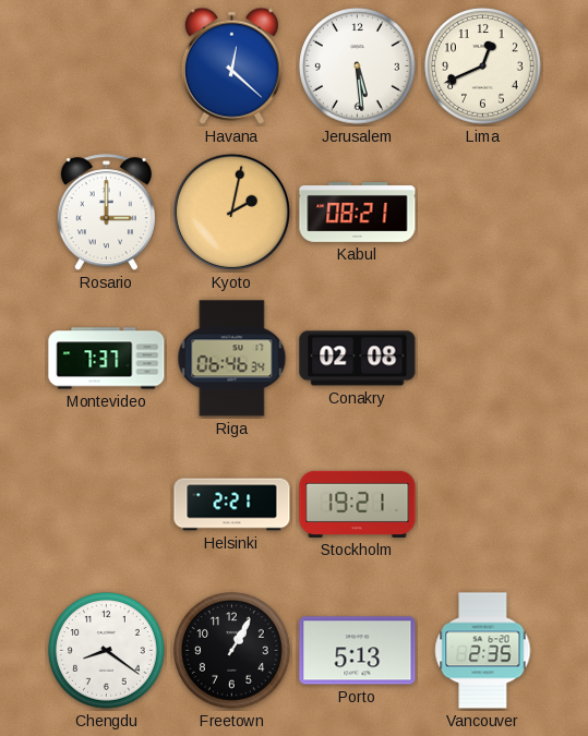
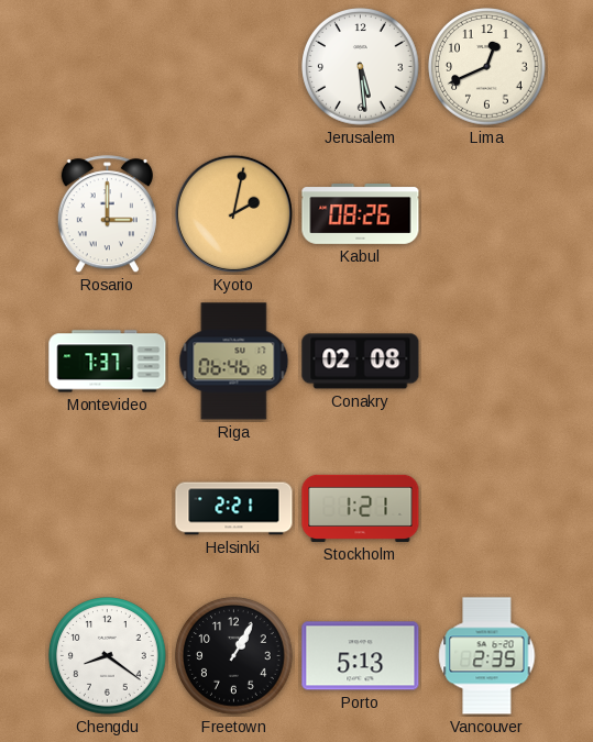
Havana: 12:22 -> none
Kabul: 08:21 -> 08:26
Riga: 06:46:34 -> 06:46:18
Stockholm: 19:21 -> 1:21
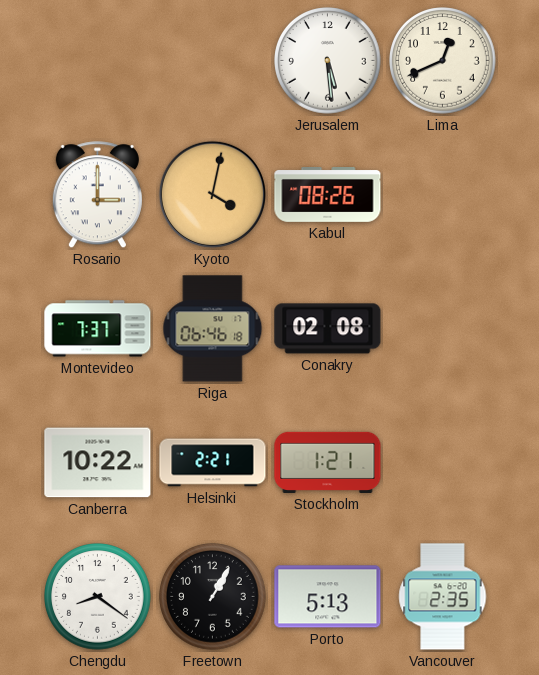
Kyoto: 2:02 -> 4:02
Canberra: none -> 10:22
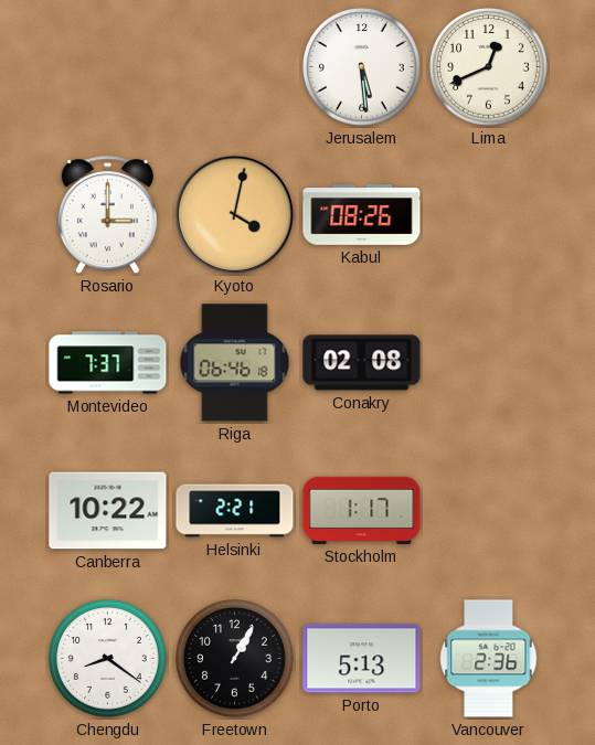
Stockholm: 1:21 -> 1:17
Vancouver: 2:35 -> 2:36
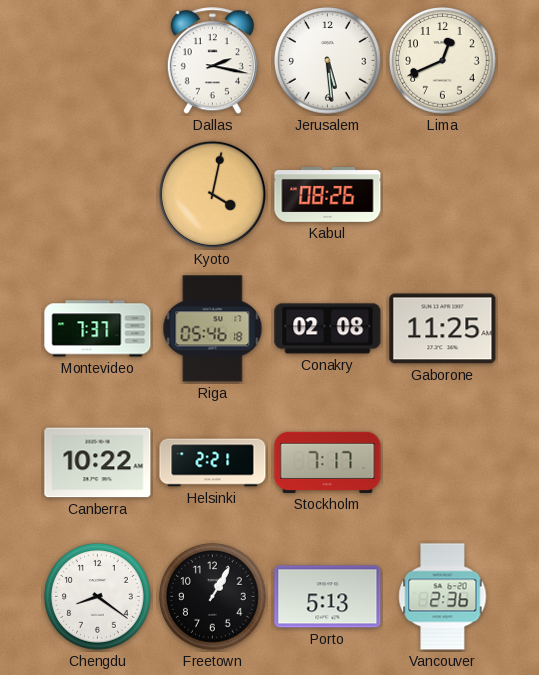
Dallas: none -> 2:17
Rosario: 3:00 -> none
Riga: 06:46 -> 05:46
Gaborone: none -> 11:25
Stockholm: 1:17 -> 7:17
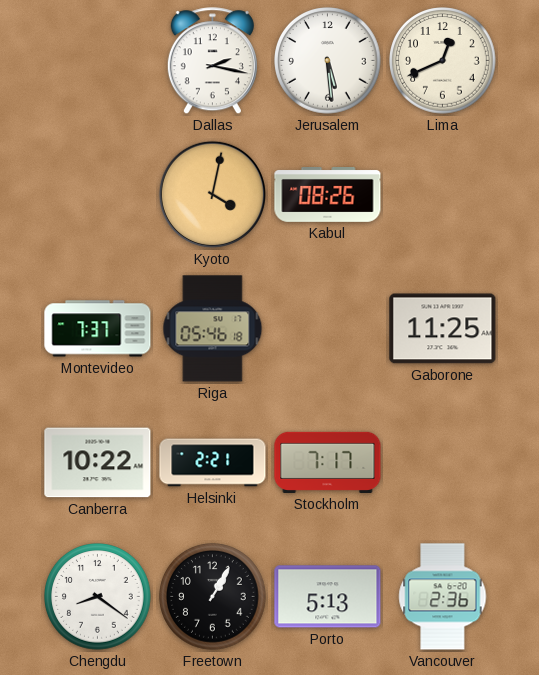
Conakry: 02:08 -> none
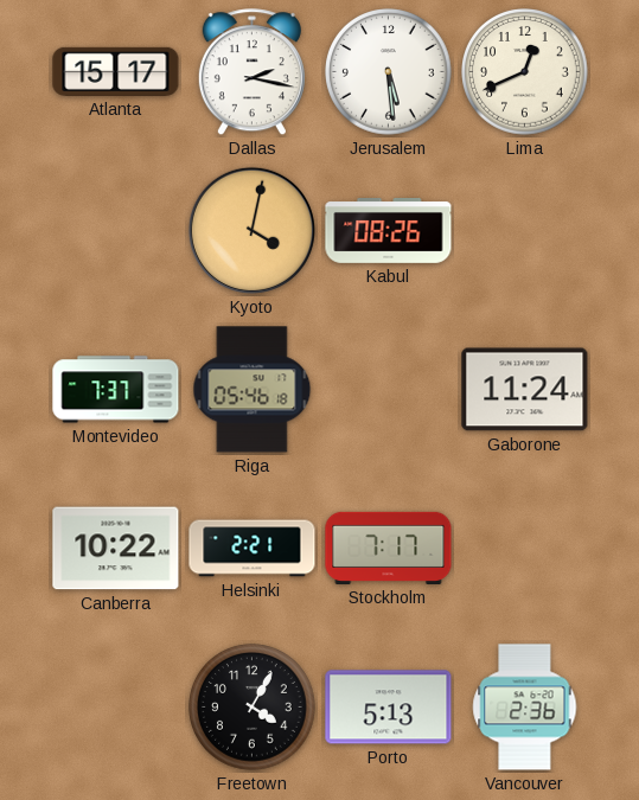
Atlanta: none -> 15:17
Gaborone: 11:25 -> 11:24
Chengdu: 8:21 -> none
Freetown: 1:05 -> 4:05
